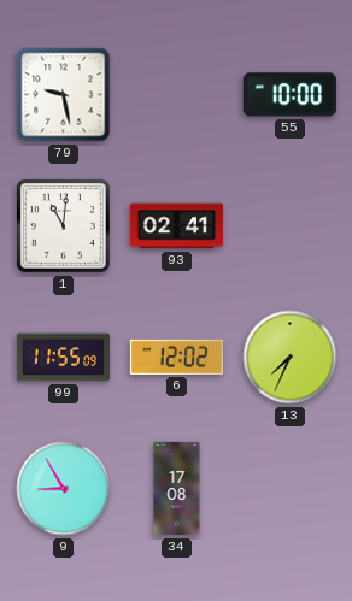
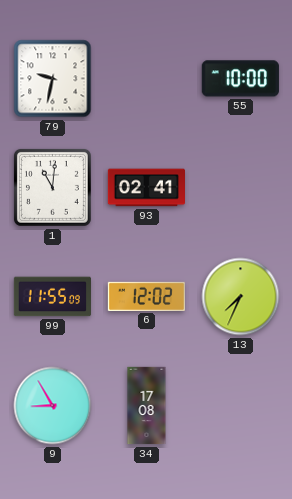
79: 9:28 -> 9:32
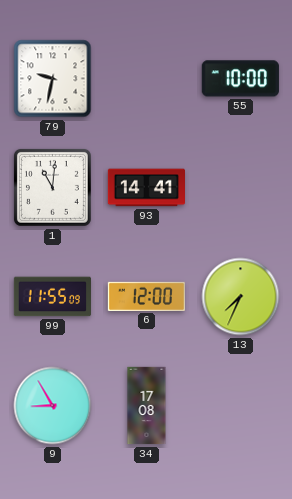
93: 02:41 -> 14:41
6: 12:02 -> 12:00
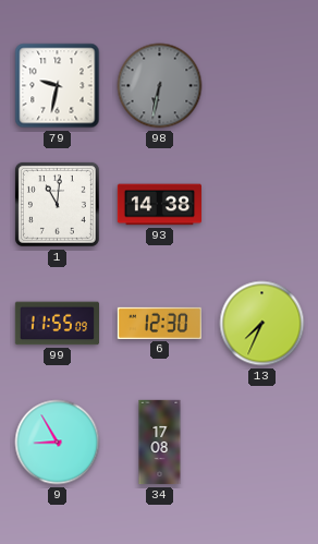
98: none -> 6:32
55: 10:00 -> none
93: 14:41 -> 14:38
6: 12:00 -> 12:30
